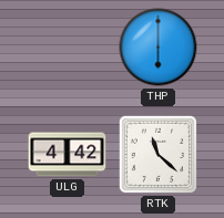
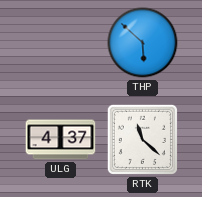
THP: 6:00 -> 5:52
ULG: 4:42 -> 4:37
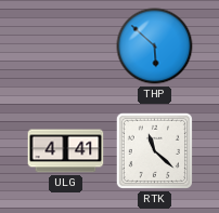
ULG: 4:37 -> 4:41
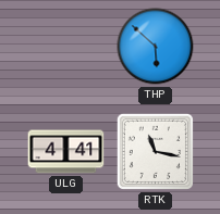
RTK: 11:22 -> 11:17
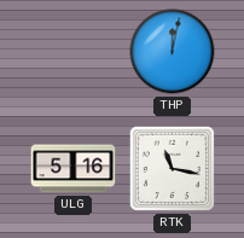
THP: 5:52 -> 12:02
ULG: 4:41 -> 5:16
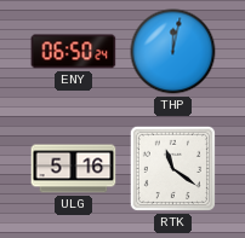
ENY: none -> 06:50
RTK: 11:17 -> 11:21
